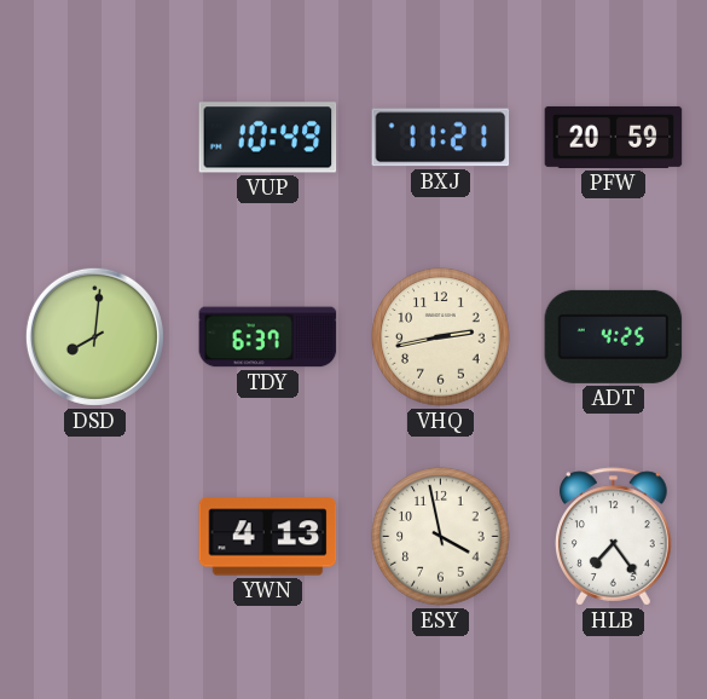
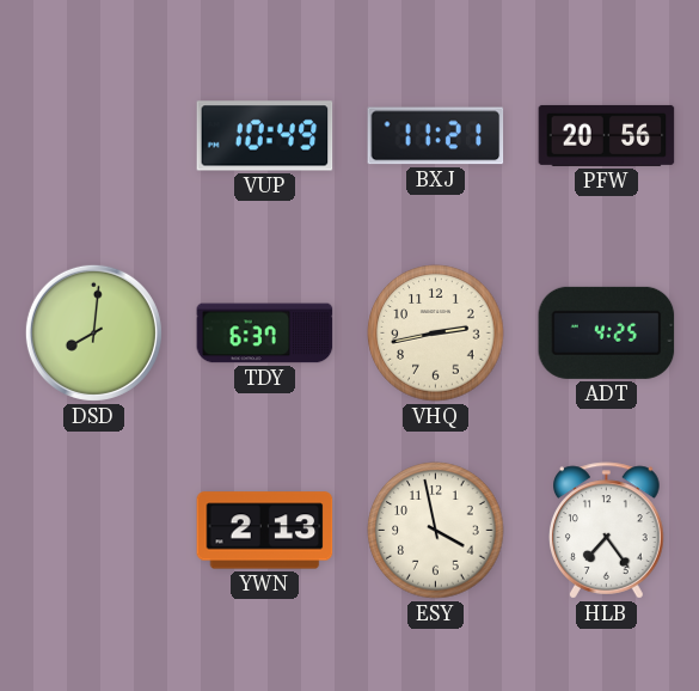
PFW: 20:59 -> 20:56
YWN: 4:13 -> 2:13
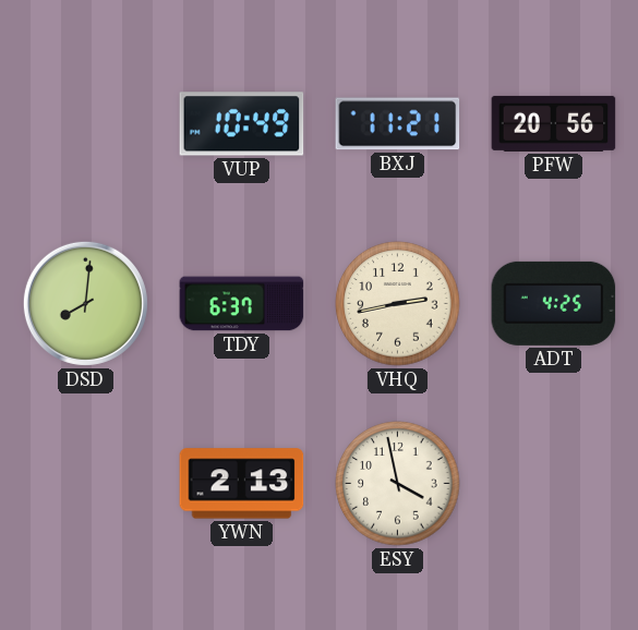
HLB: 7:24 -> none
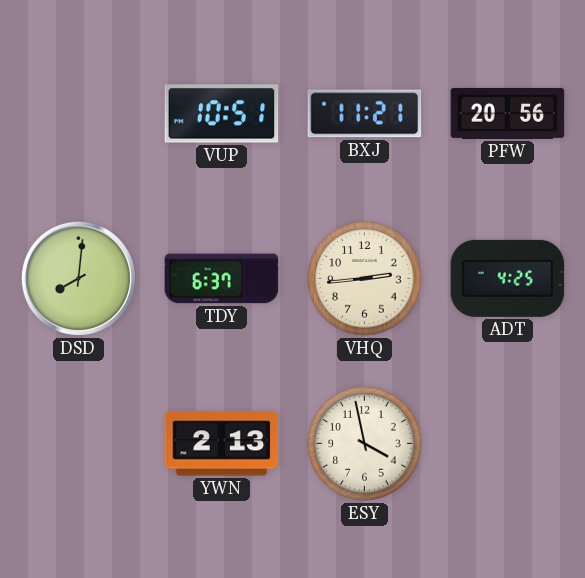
VUP: 10:49 -> 10:51
VHQ: 2:43 -> 2:44
